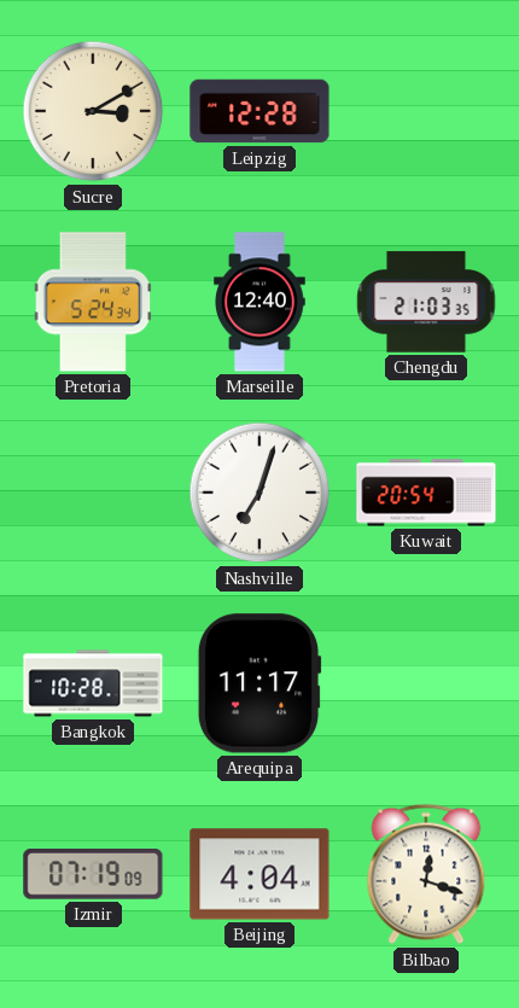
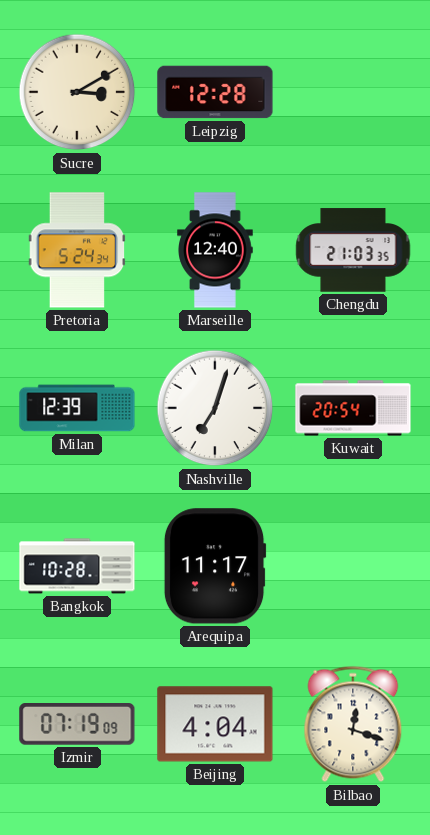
Milan: none -> 12:39
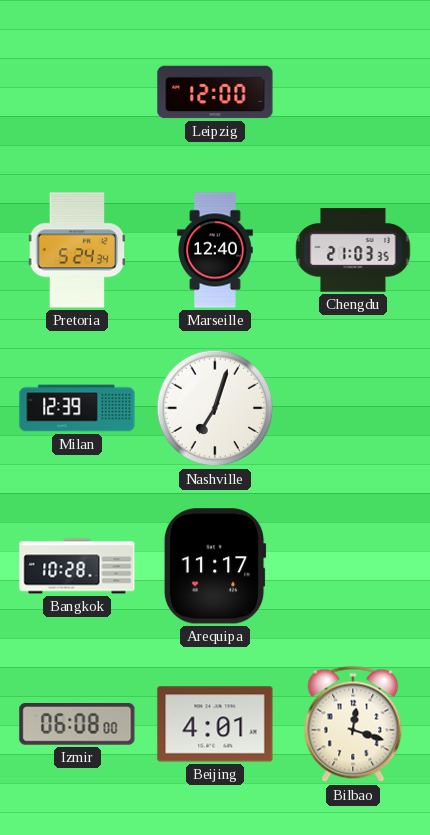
Sucre: 3:10 -> none
Leipzig: 12:28 -> 12:00
Kuwait: 20:54 -> none
Izmir: 07:19 -> 06:08
Beijing: 4:04 -> 4:01
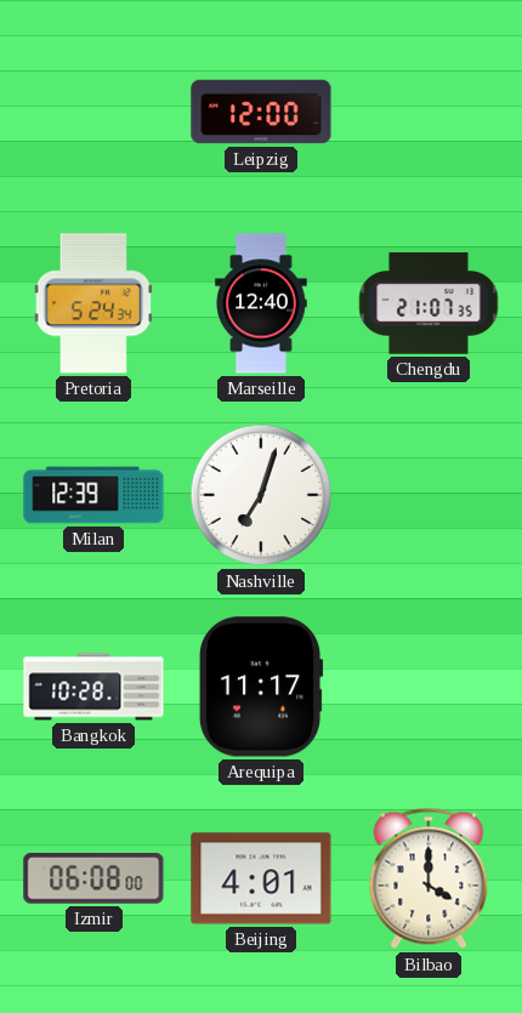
Chengdu: 21:03 -> 21:07
Bilbao: 12:18 -> 4:00
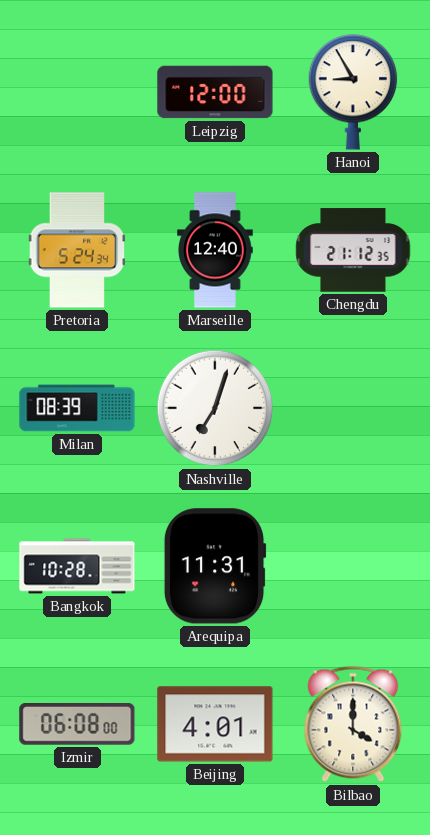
Hanoi: none -> 8:55
Chengdu: 21:07 -> 21:12
Milan: 12:39 -> 08:39
Arequipa: 11:17 -> 11:31
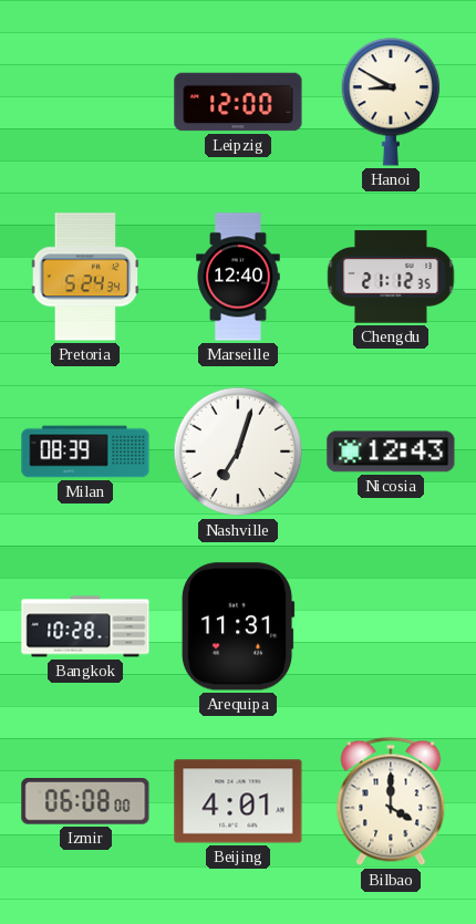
Hanoi: 8:55 -> 8:50
Nicosia: none -> 12:43
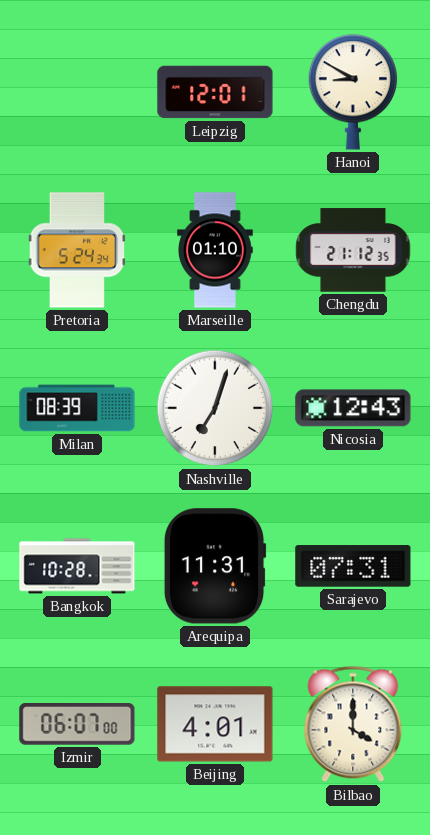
Leipzig: 12:00 -> 12:01
Marseille: 12:40 -> 01:10
Sarajevo: none -> 07:31
Izmir: 06:08 -> 06:07
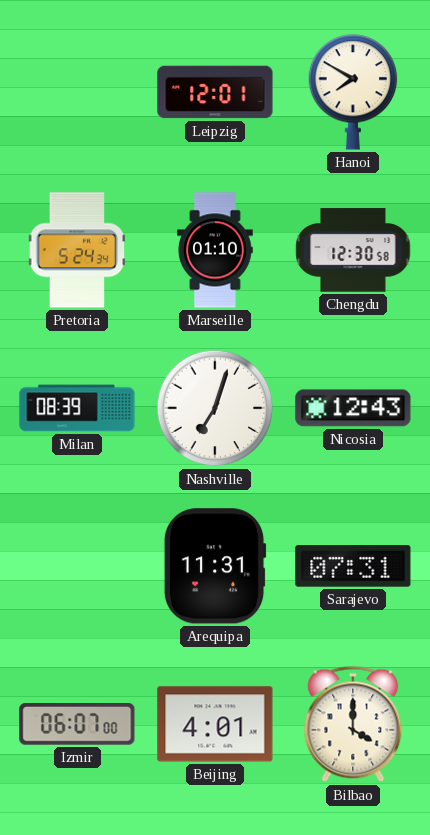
Hanoi: 8:50 -> 7:50
Chengdu: 21:12 -> 12:30
Bangkok: 10:28 -> none
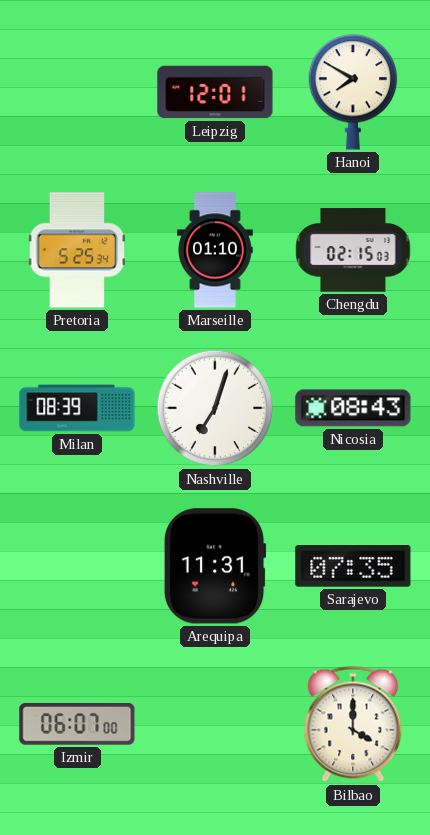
Pretoria: 5:24 -> 5:25
Chengdu: 12:30 -> 02:15
Nicosia: 12:43 -> 08:43
Sarajevo: 07:31 -> 07:35
Beijing: 4:01 -> none
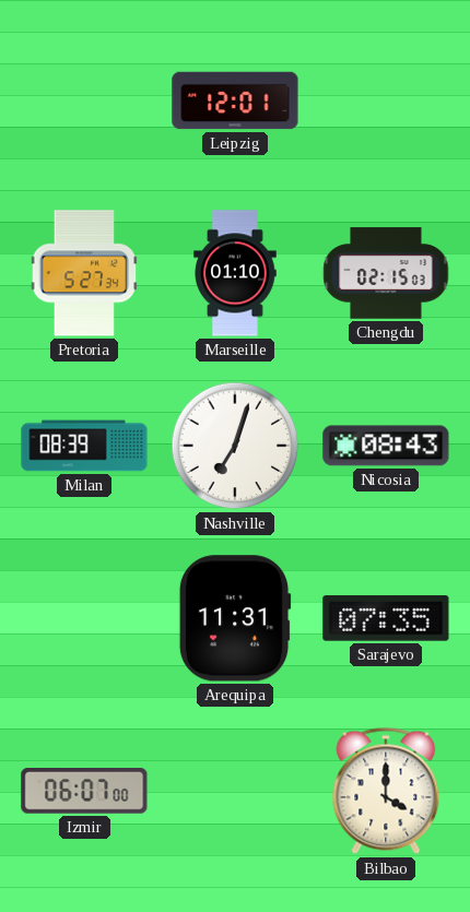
Hanoi: 7:50 -> none
Pretoria: 5:25 -> 5:27
